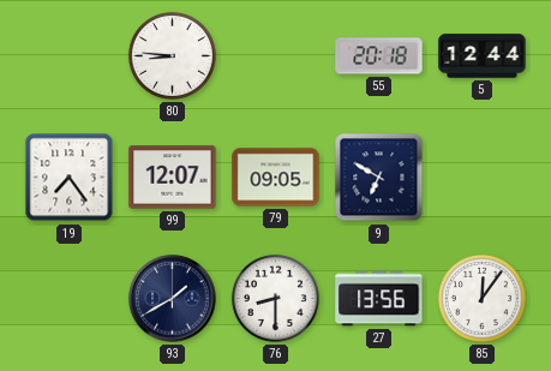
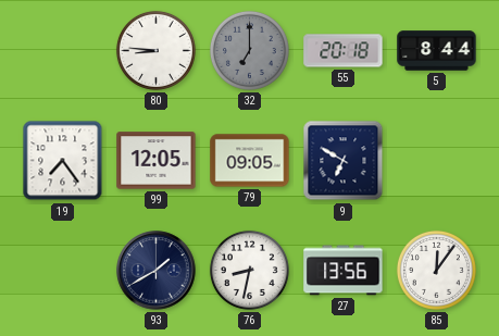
32: none -> 7:00
5: 12:44 -> 8:44
99: 12:07 -> 12:05
76: 8:30 -> 8:32
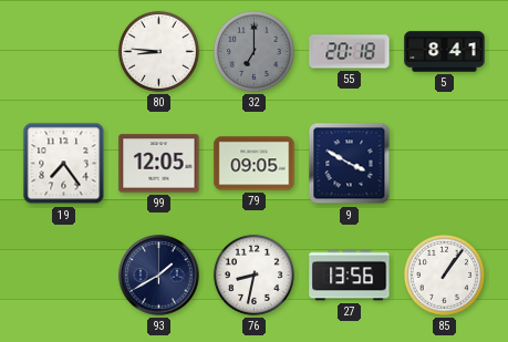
5: 8:44 -> 8:41
9: 6:50 -> 3:50
85: 12:06 -> 1:06
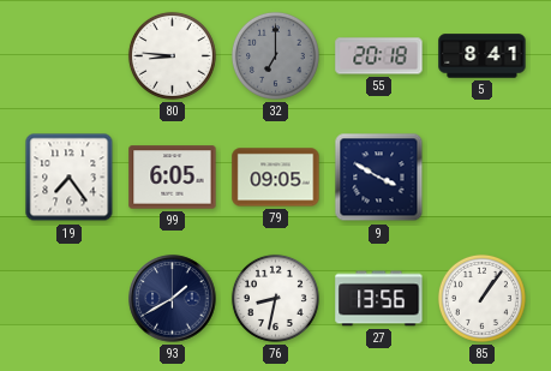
99: 12:05 -> 6:05
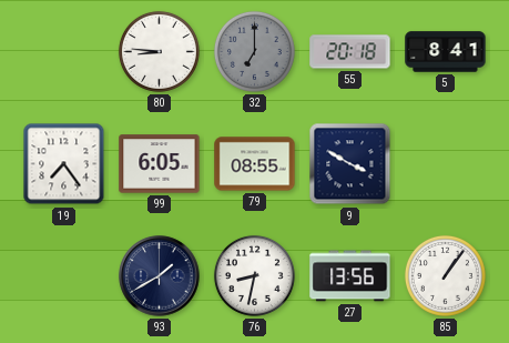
79: 09:05 -> 08:55
